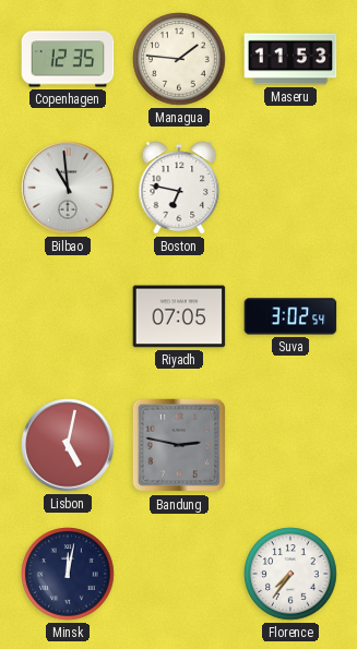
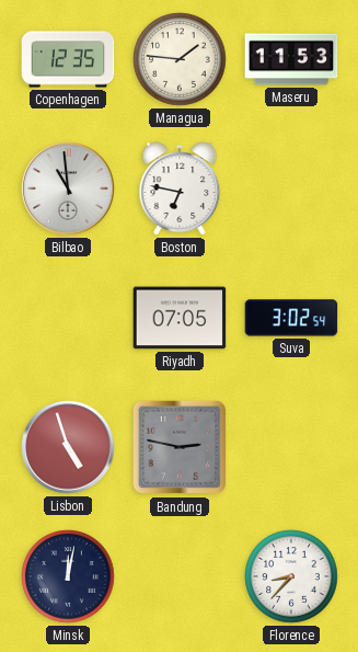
Lisbon: 5:02 -> 4:57
Florence: 7:36 -> 8:37
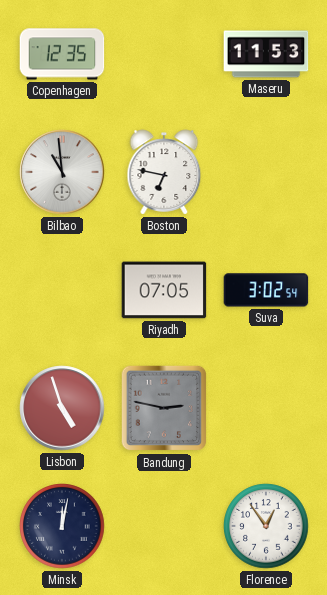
Managua: 1:46 -> none
Florence: 8:37 -> 12:54
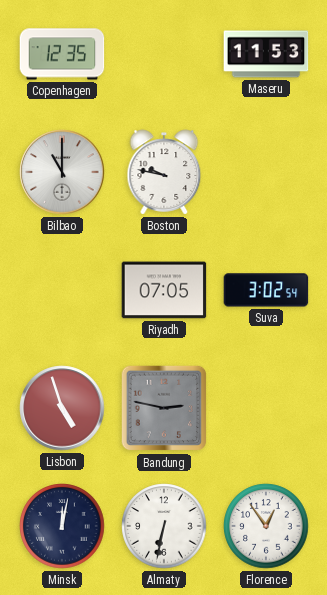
Bilbao: 10:59 -> 11:00
Boston: 6:47 -> 9:47
Almaty: none -> 6:32
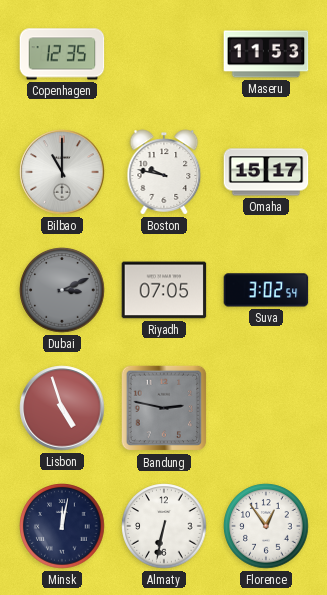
Omaha: none -> 15:17
Dubai: none -> 3:11
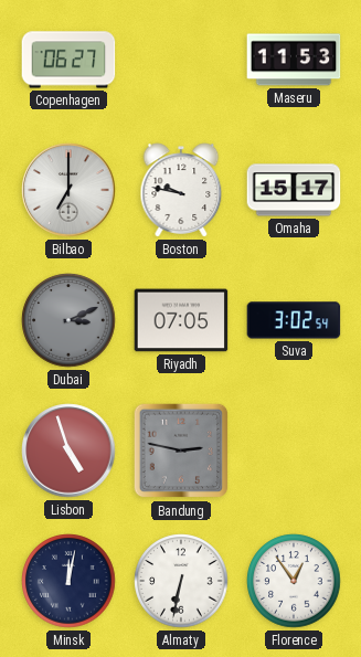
Copenhagen: 12:35 -> 06:27
Bilbao: 11:00 -> 7:00
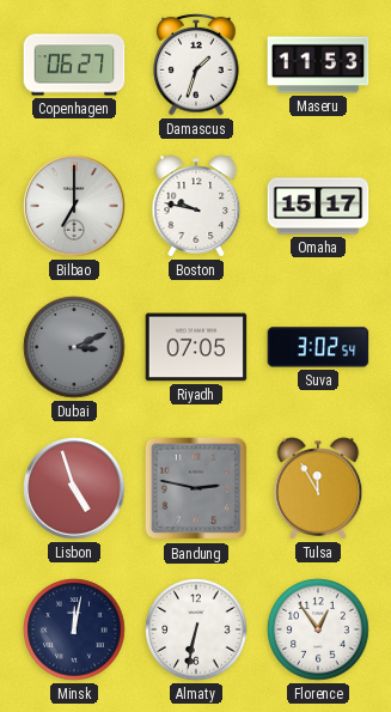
Damascus: none -> 1:33
Tulsa: none -> 11:55
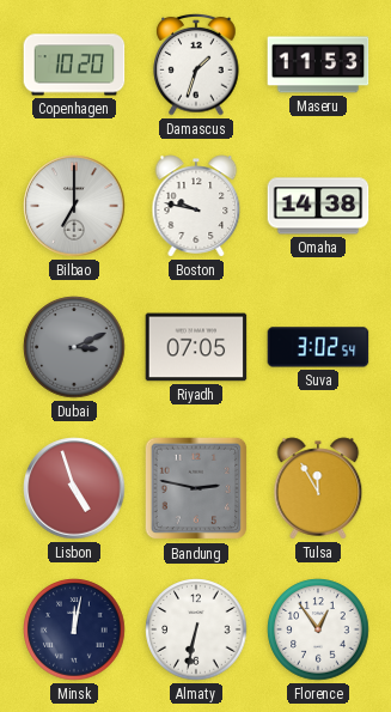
Copenhagen: 06:27 -> 10:20
Omaha: 15:17 -> 14:38
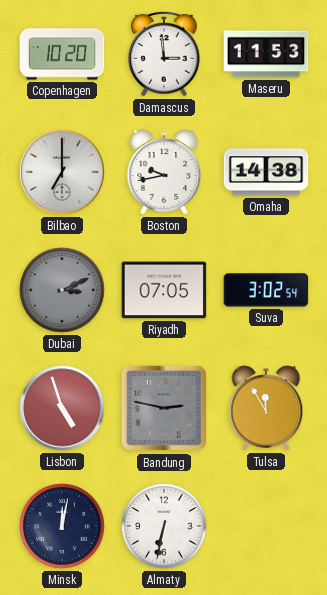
Damascus: 1:33 -> 2:59
Boston: 9:47 -> 9:43
Florence: 12:54 -> none
